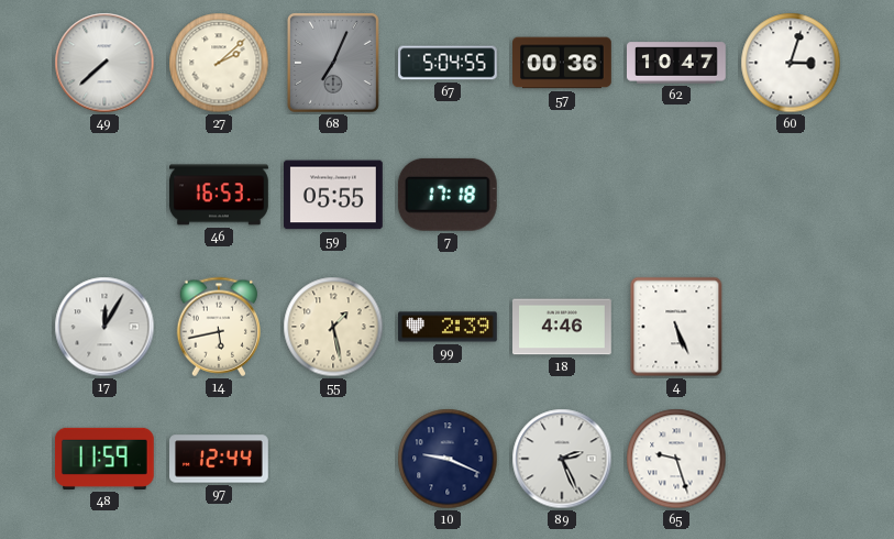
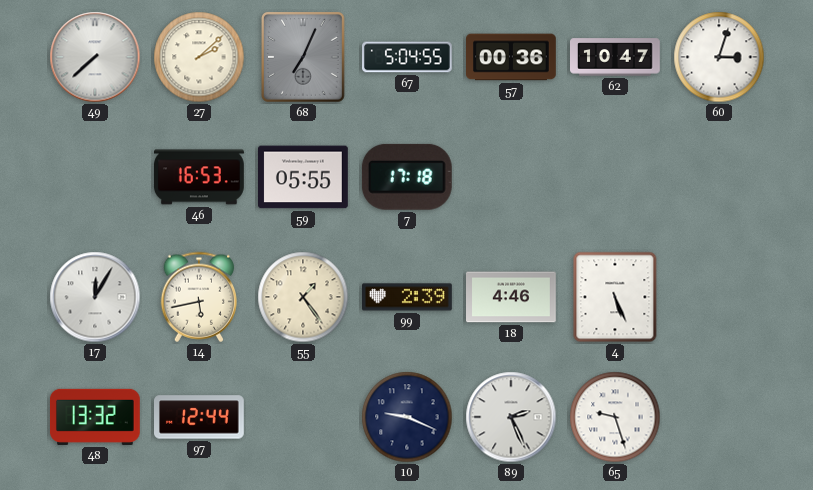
55: 1:28 -> 1:24
48: 11:59 -> 13:32
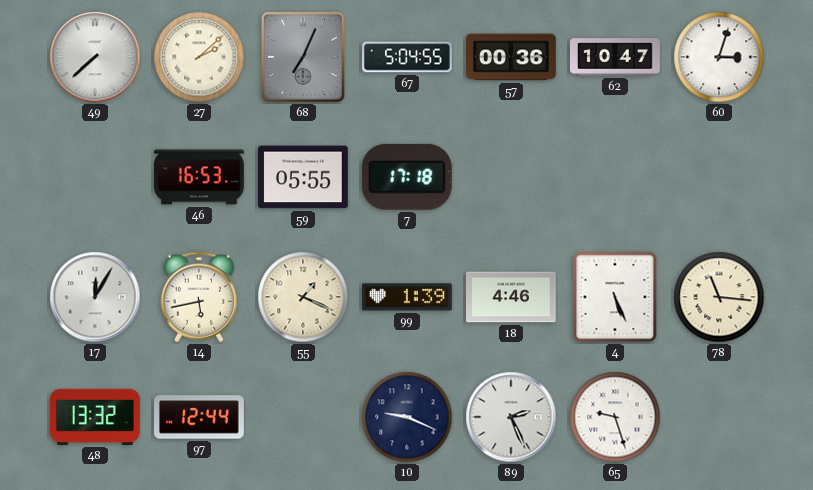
55: 1:24 -> 1:19
99: 2:39 -> 1:39
78: none -> 11:16
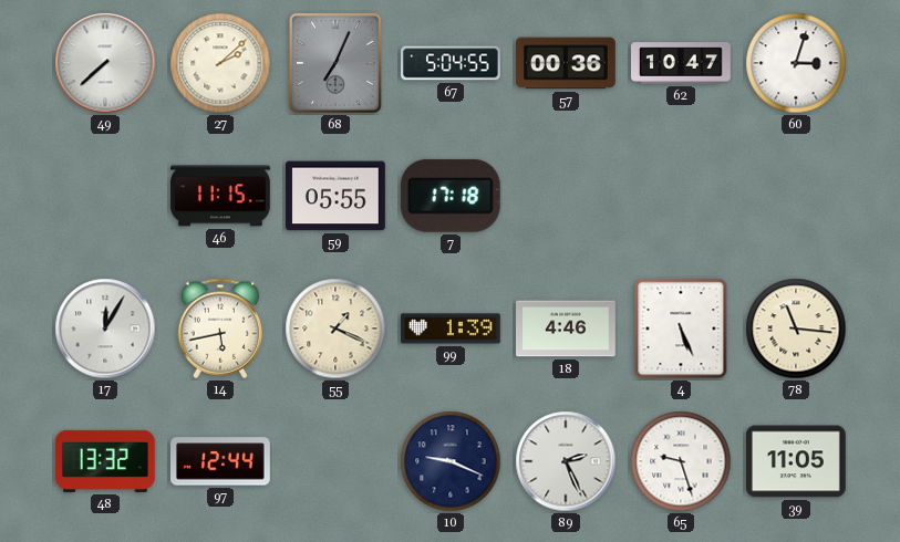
46: 16:53 -> 11:15
39: none -> 11:05
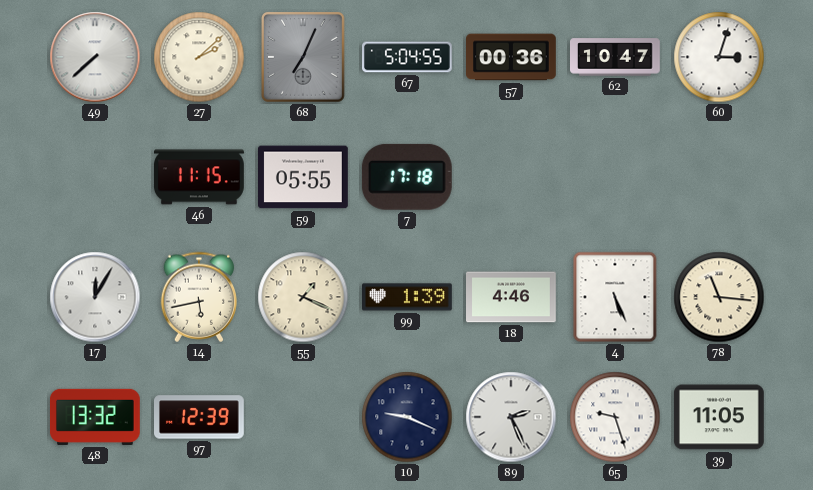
97: 12:44 -> 12:39
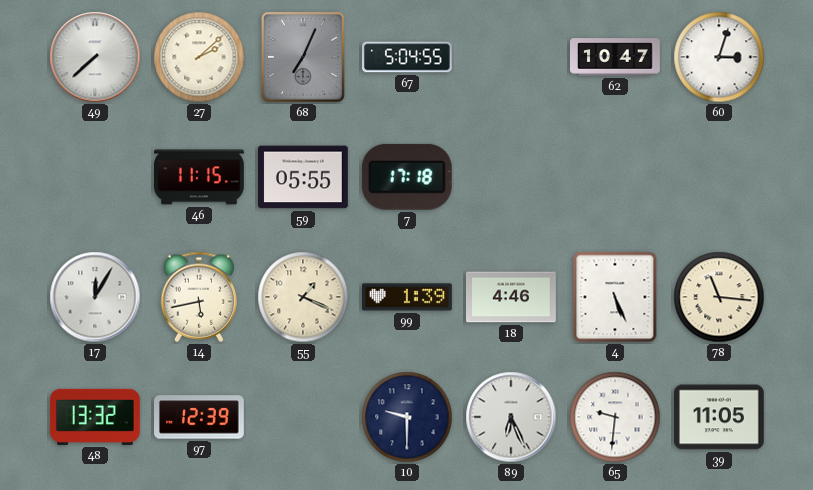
57: 00:36 -> none
10: 9:19 -> 9:30
89: 2:26 -> 6:26
65: 9:27 -> 9:31
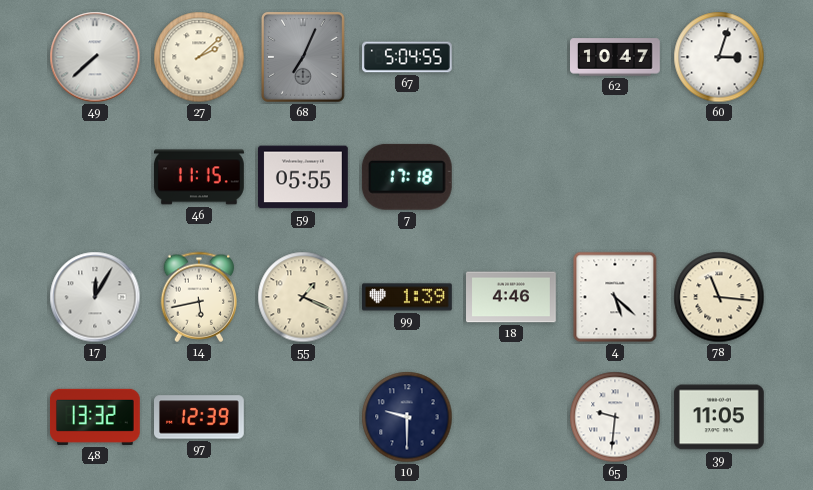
4: 5:26 -> 5:22
89: 6:26 -> none
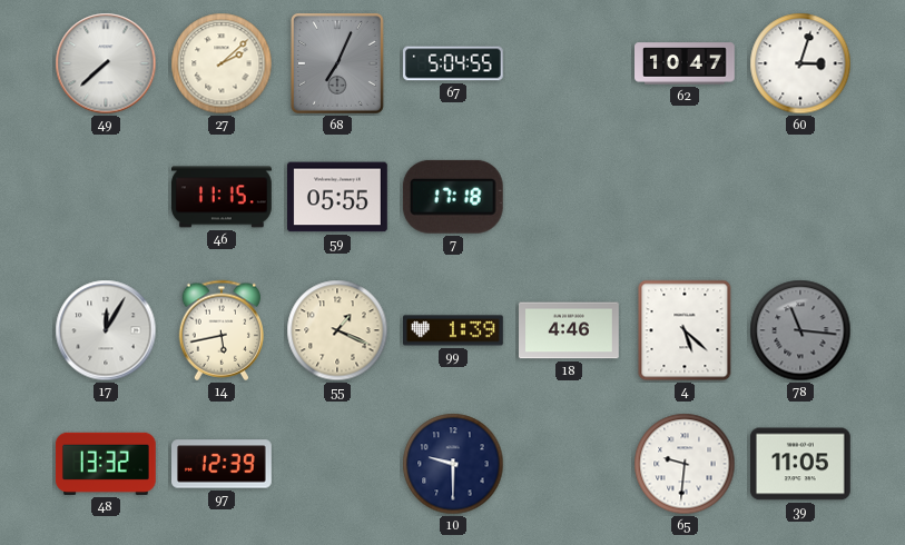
78 dial: cream -> grey
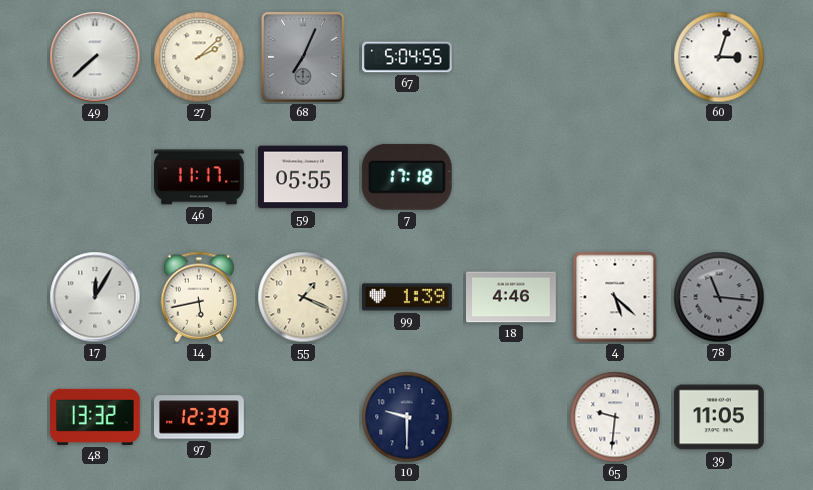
62: 10:47 -> none
46: 11:15 -> 11:17
